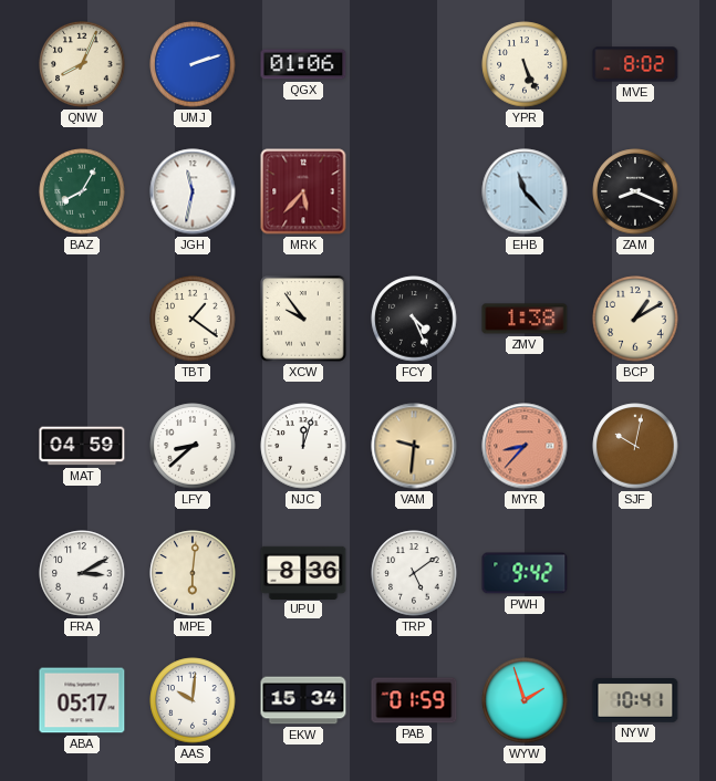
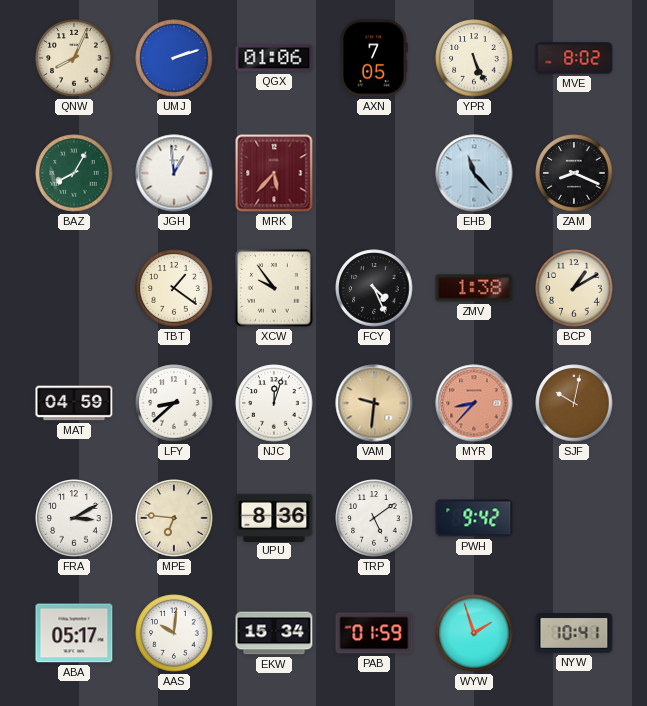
AXN: none -> 7:05
JGH: 11:32 -> 12:59
MPE: 6:01 -> 6:46
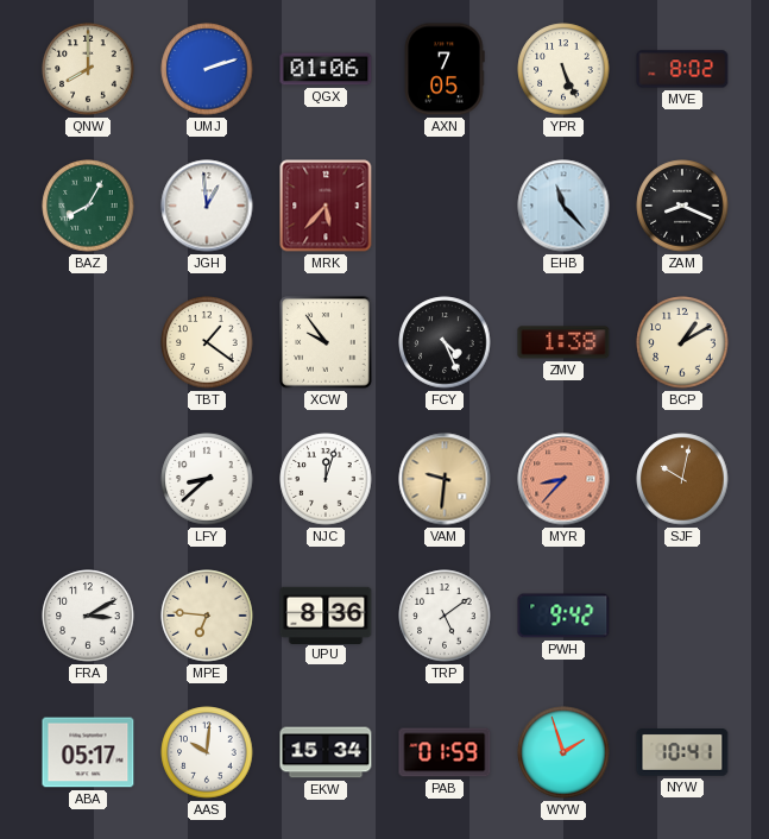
QNW: 8:04 -> 8:00
MAT: 04:59 -> none
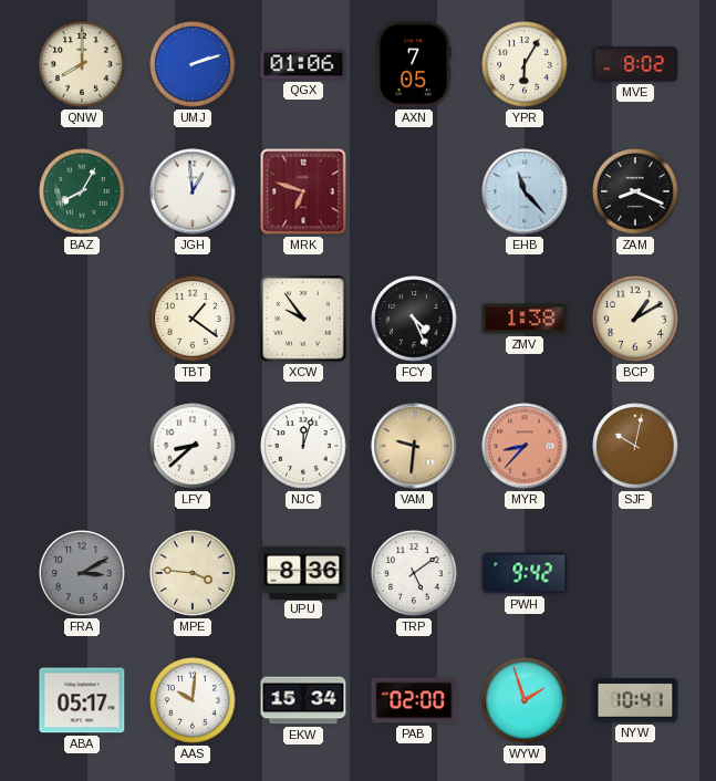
YPR: 5:26 -> 6:05
MRK: 5:37 -> 6:48
FRA dial: white -> grey
MPE: 6:46 -> 3:46
PAB: 01:59 -> 02:00
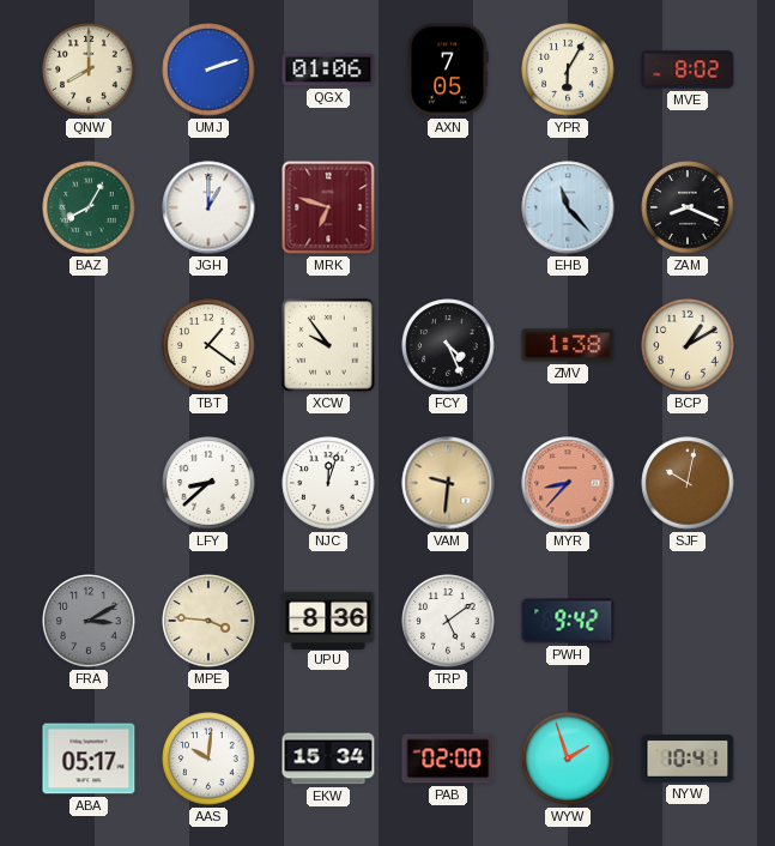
JGH: 12:59 -> 1:00
